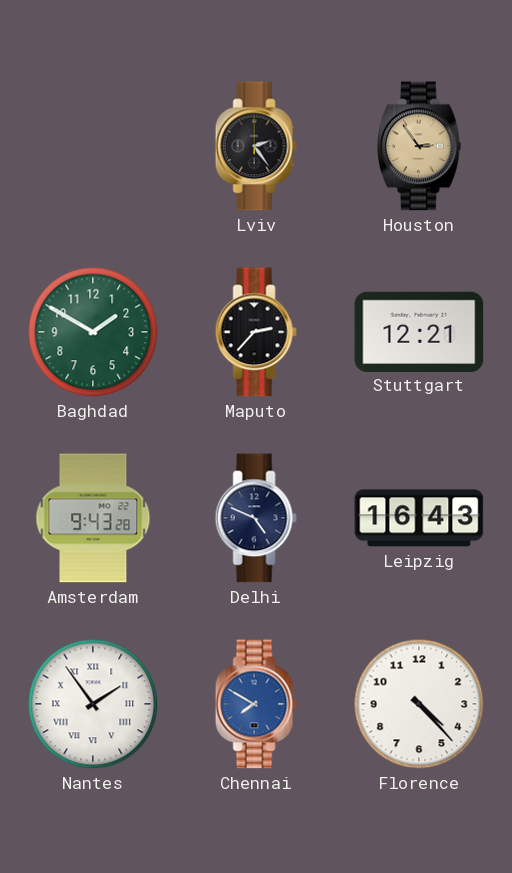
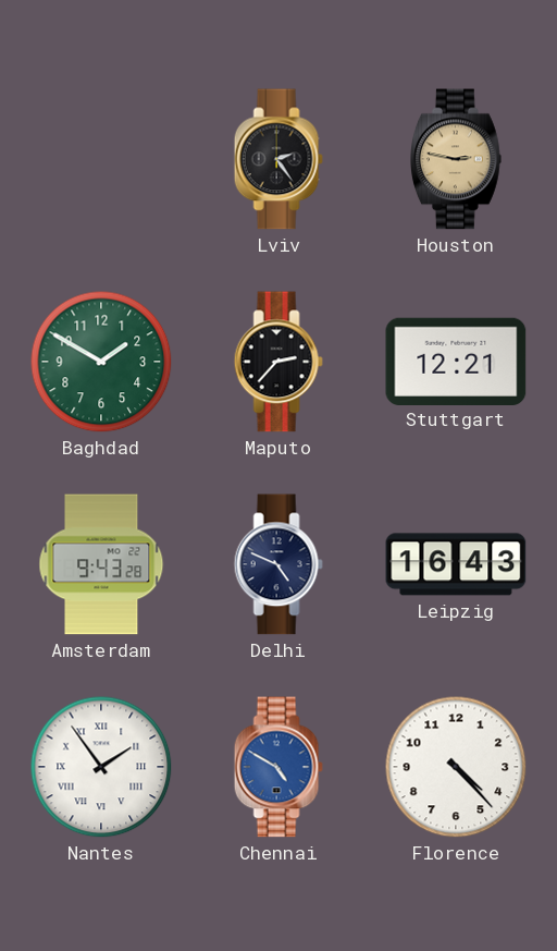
Houston: 2:54 -> 2:47
Chennai: 7:50 -> 4:50
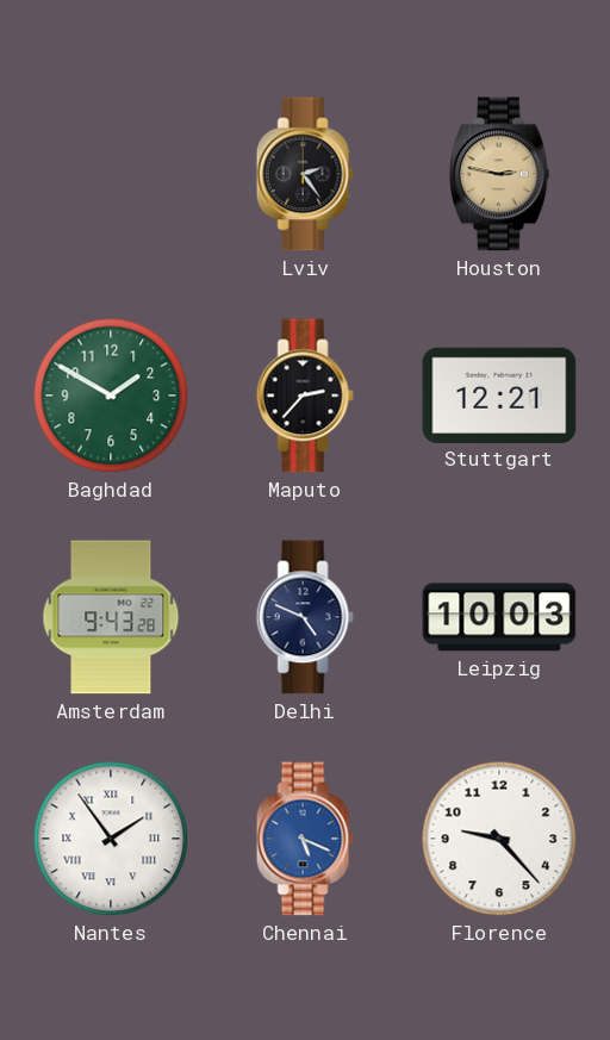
Leipzig: 16:43 -> 10:03
Chennai: 4:50 -> 5:19
Florence: 4:23 -> 9:23
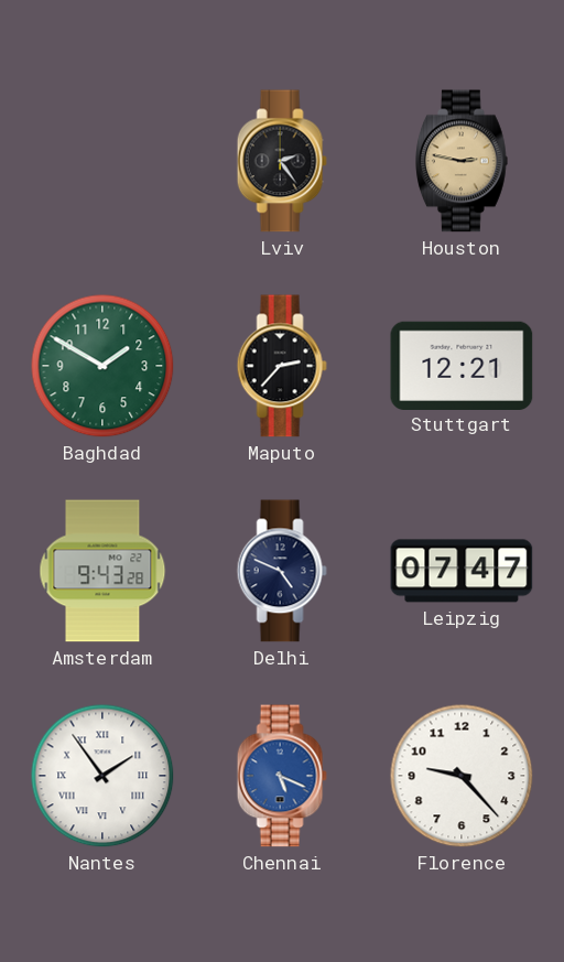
Leipzig: 10:03 -> 07:47
